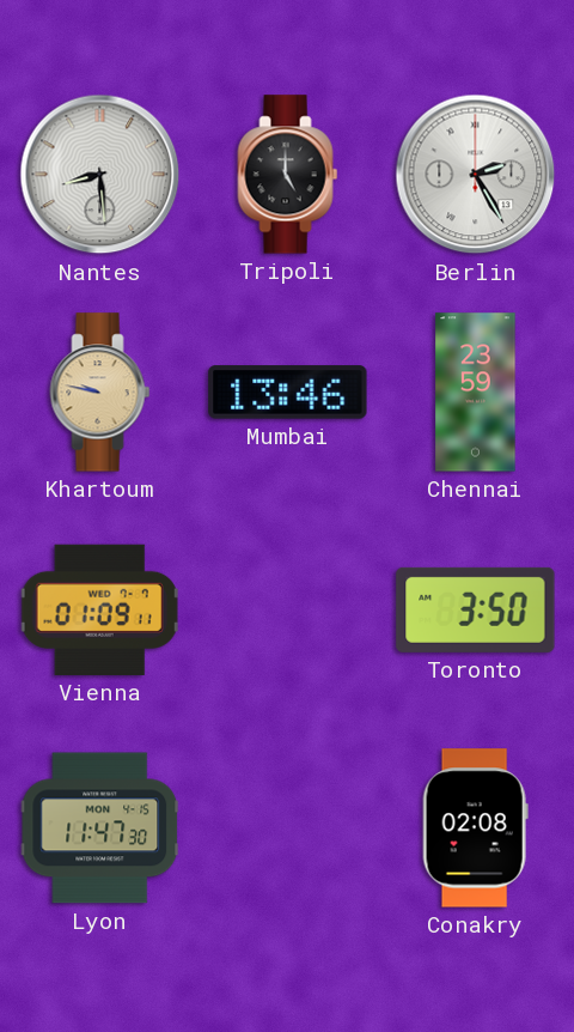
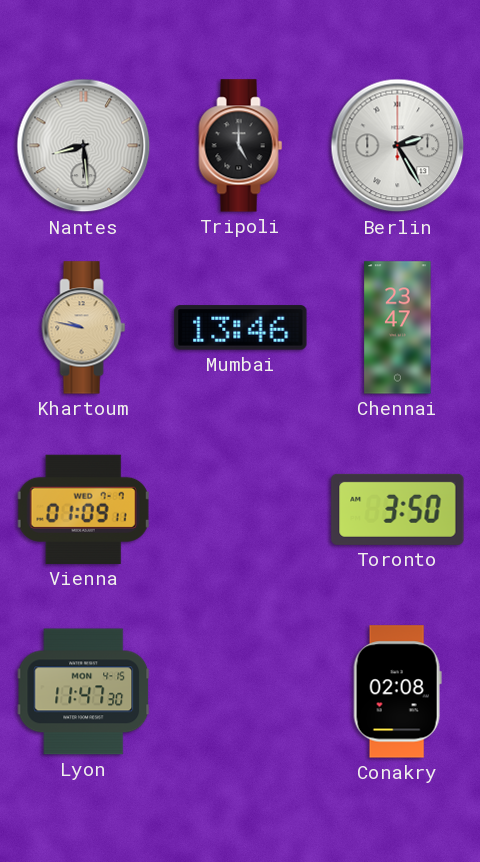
Chennai: 23:59 -> 23:47
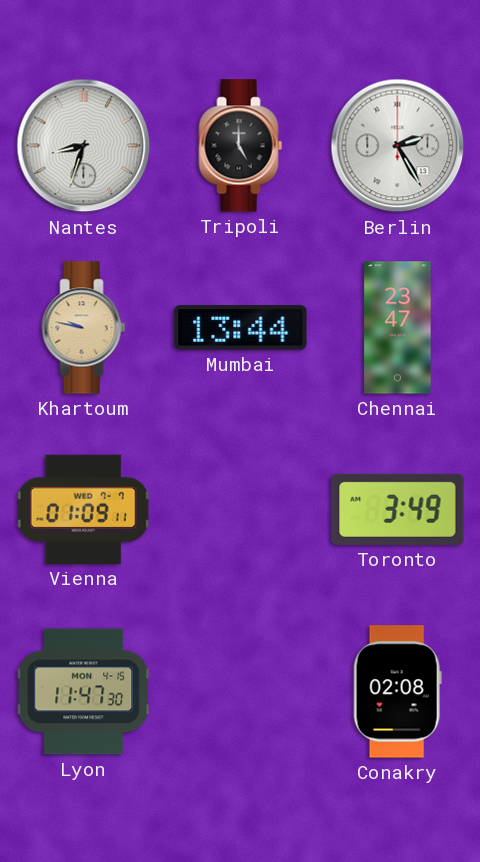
Nantes: 8:29 -> 8:33
Mumbai: 13:46 -> 13:44
Toronto: 3:50 -> 3:49
